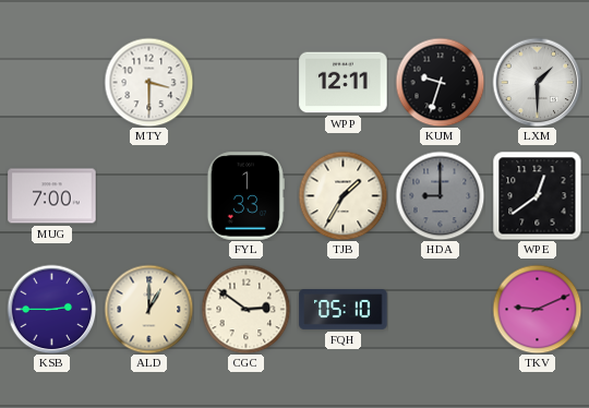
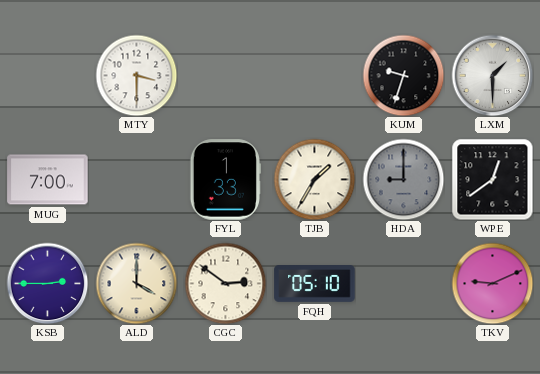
WPP: 12:11 -> none
ALD: 1:00 -> 4:00
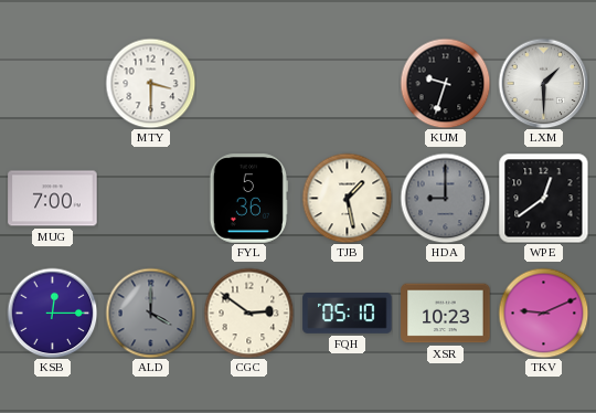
FYL: 1:33 -> 5:36
TJB: 1:35 -> 1:28
KSB: 2:45 -> 12:15
ALD dial: cream -> grey
XSR: none -> 10:23
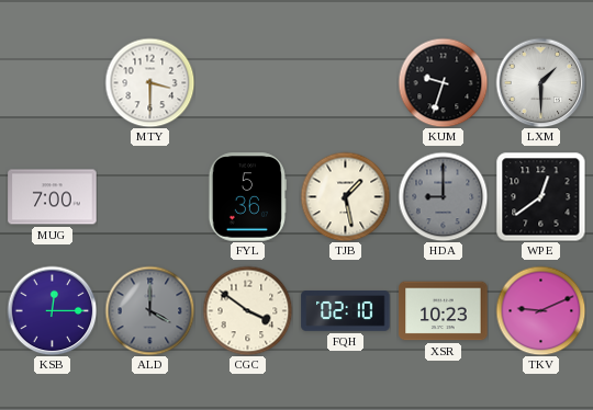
CGC: 2:51 -> 3:51
FQH: 05:10 -> 02:10
